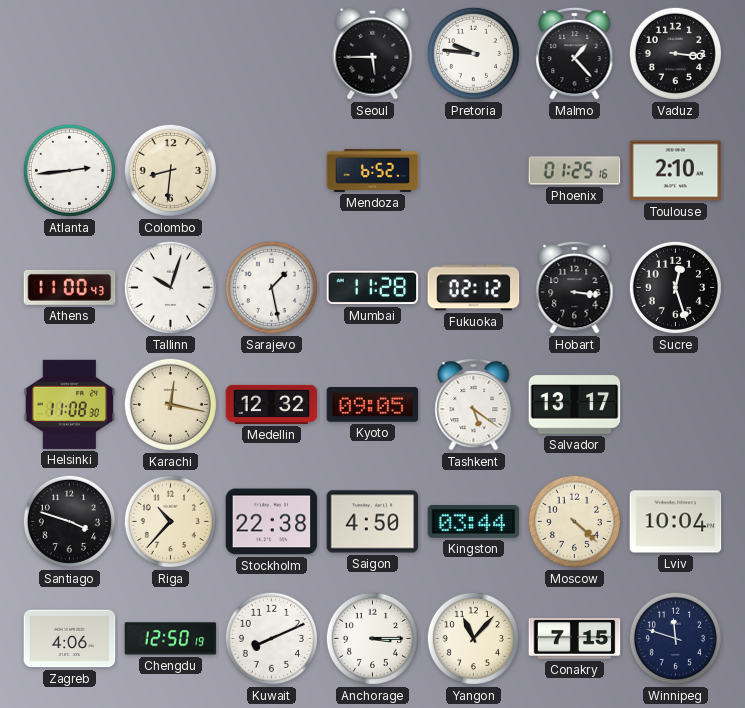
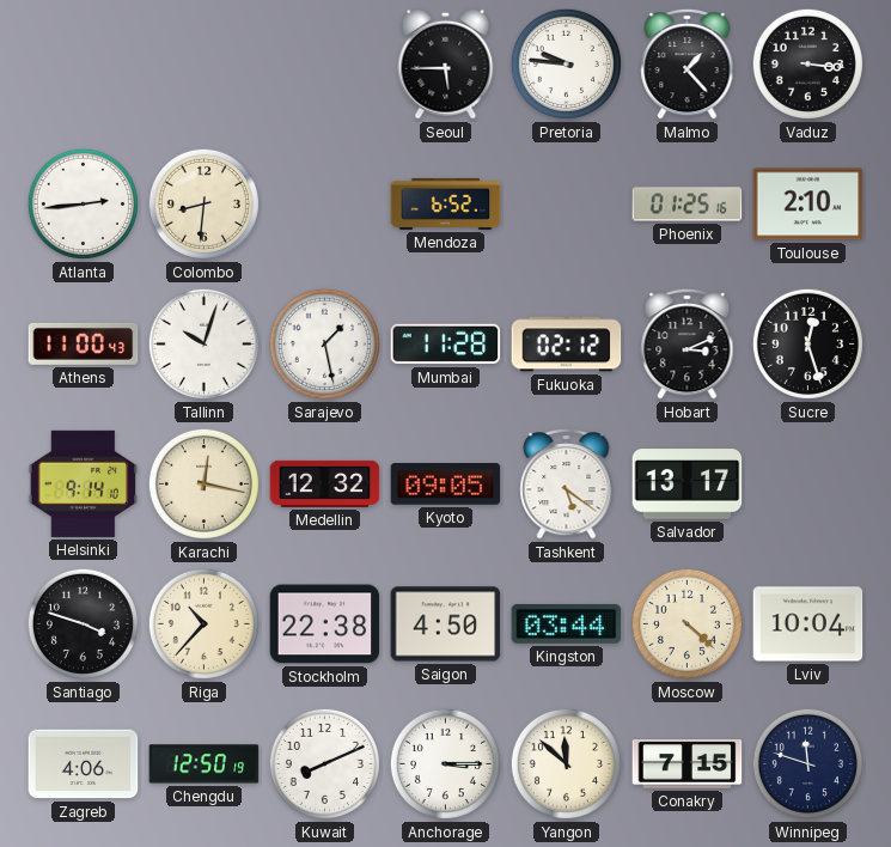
Hobart: 3:16 -> 3:11
Helsinki: 11:08 -> 9:14
Yangon: 11:07 -> 11:52
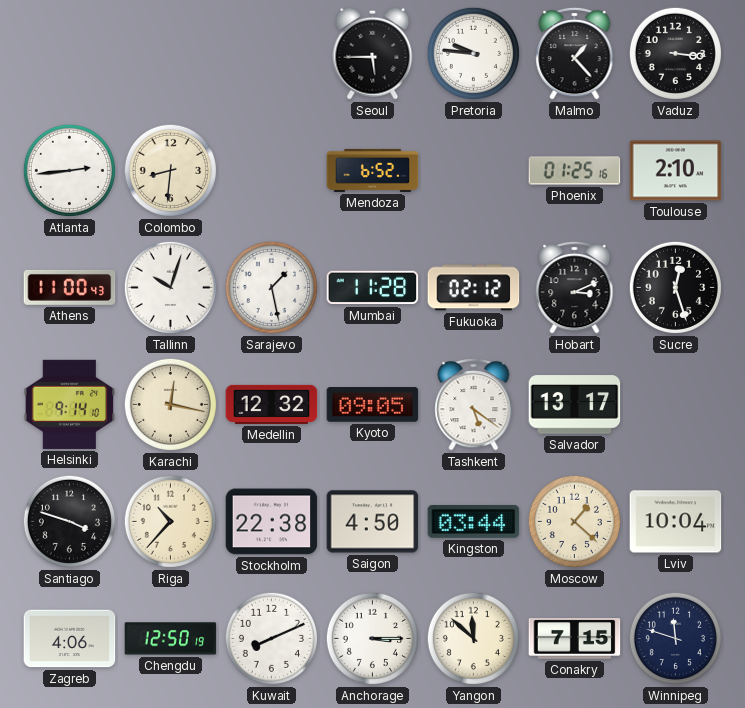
Moscow: 4:22 -> 1:22
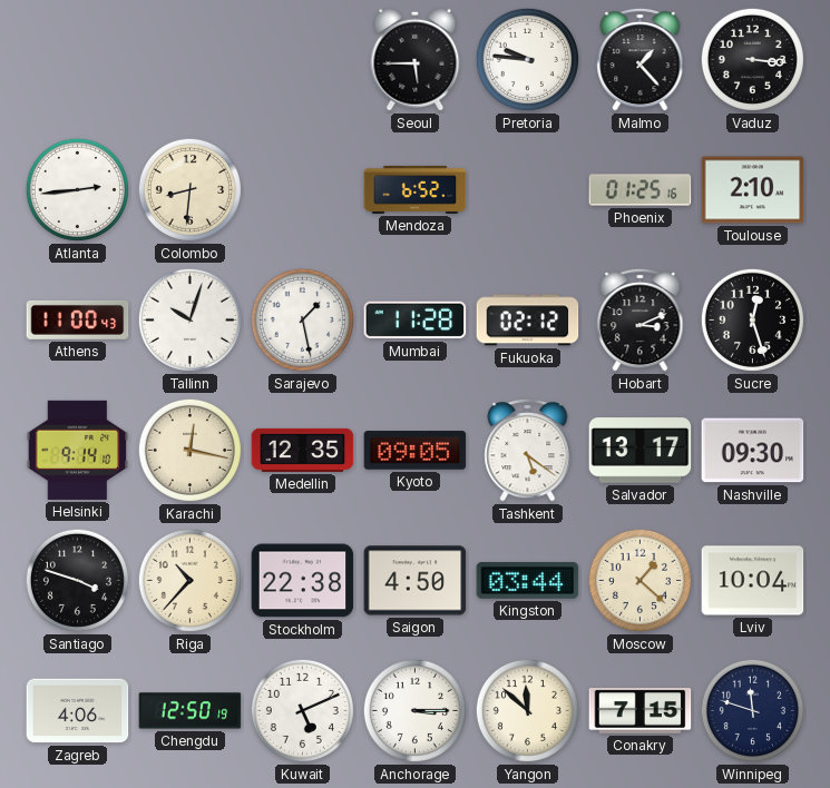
Medellin: 12:32 -> 12:35
Nashville: none -> 09:30
Kuwait: 8:11 -> 5:11
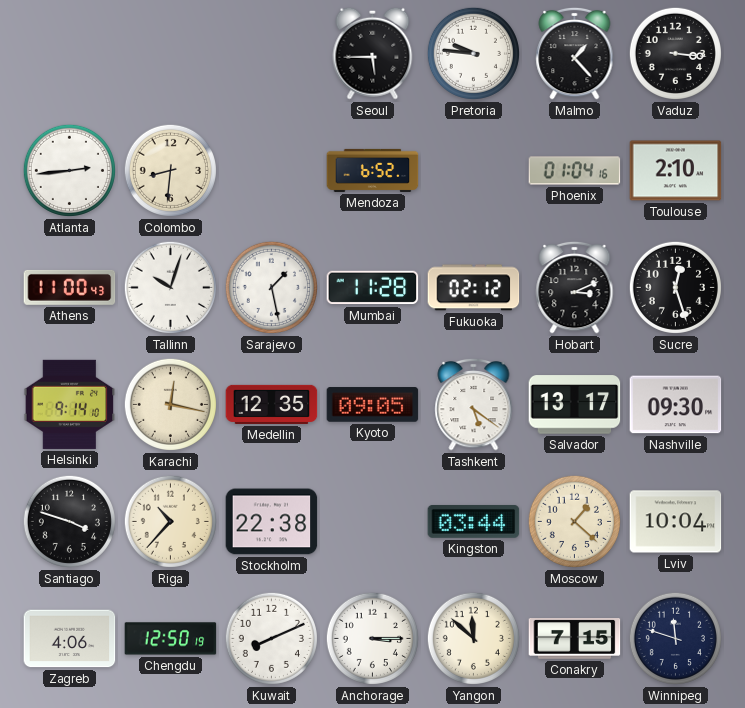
Phoenix: 01:25 -> 01:04
Saigon: 4:50 -> none
Kuwait: 5:11 -> 8:11
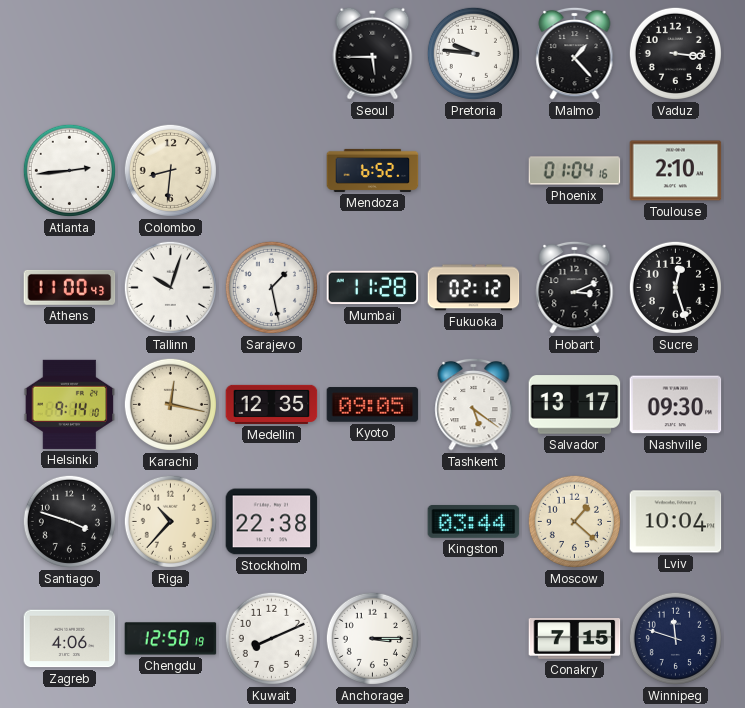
Yangon: 11:52 -> none
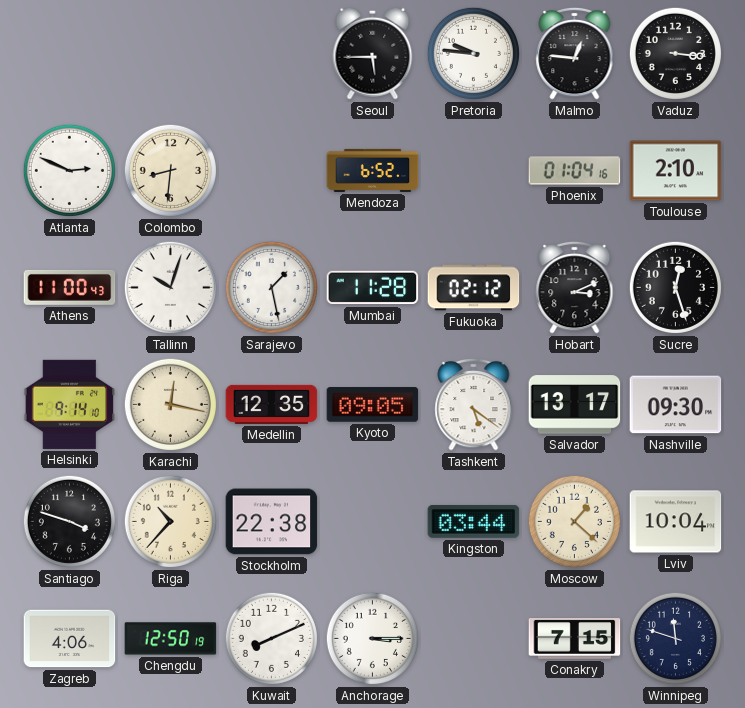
Malmo: 1:23 -> 12:46
Atlanta: 2:44 -> 2:49
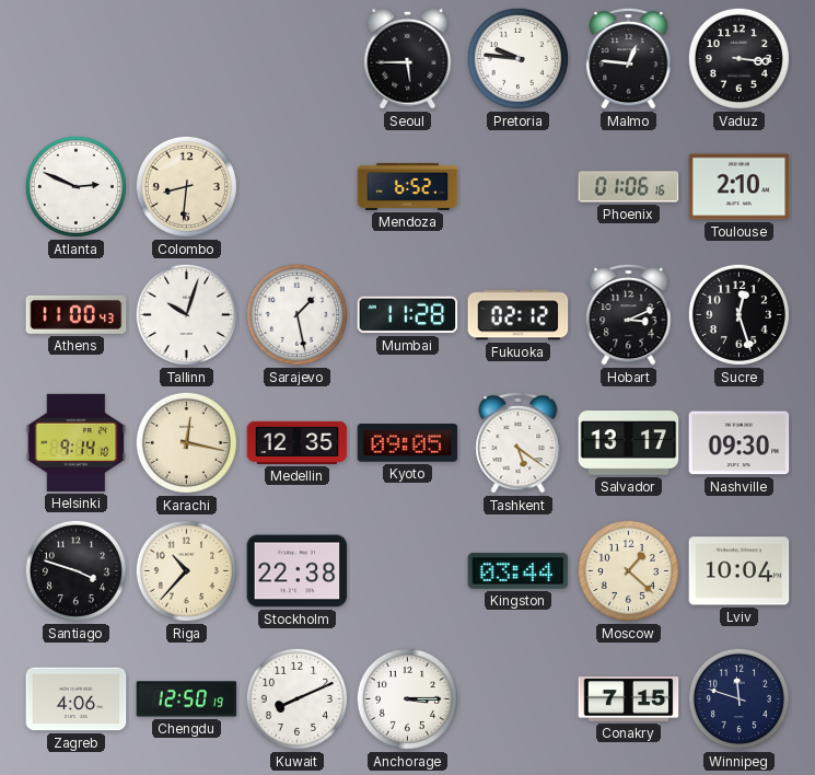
Phoenix: 01:04 -> 01:06
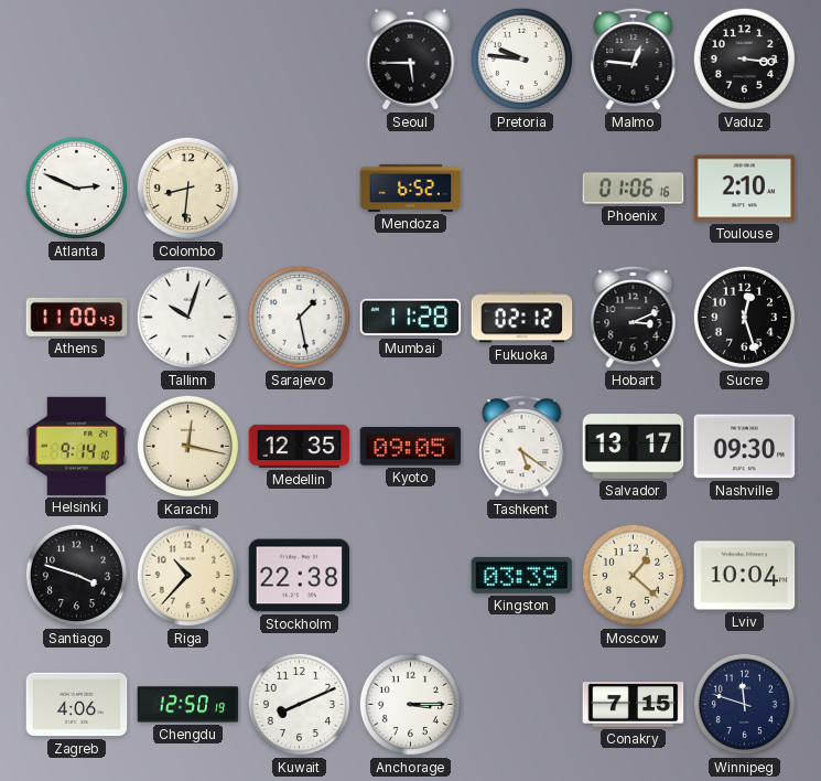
Kingston: 03:44 -> 03:39
